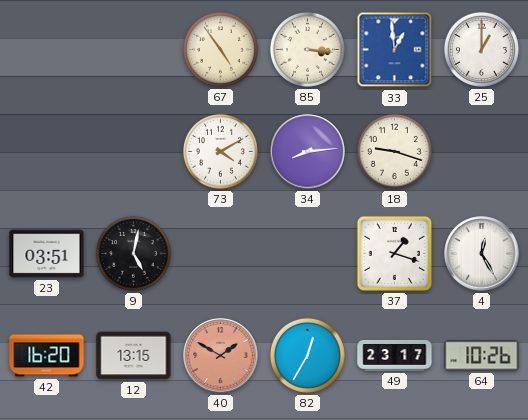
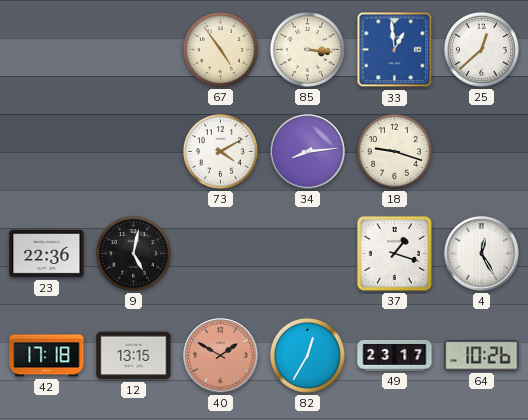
25: 1:00 -> 12:38
23: 03:51 -> 22:36
42: 16:20 -> 17:18
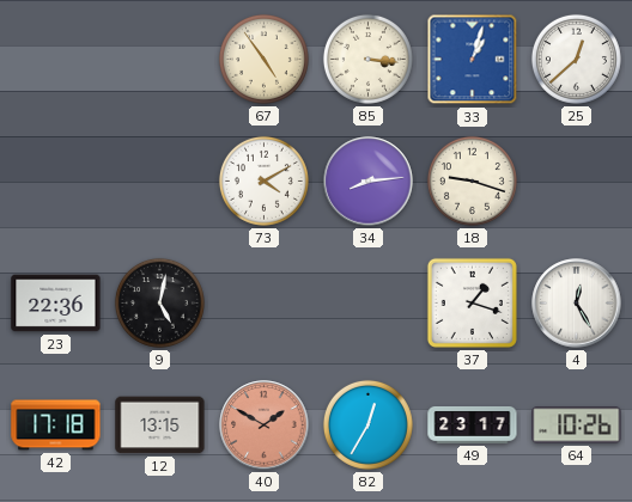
33: 12:59 -> 1:03
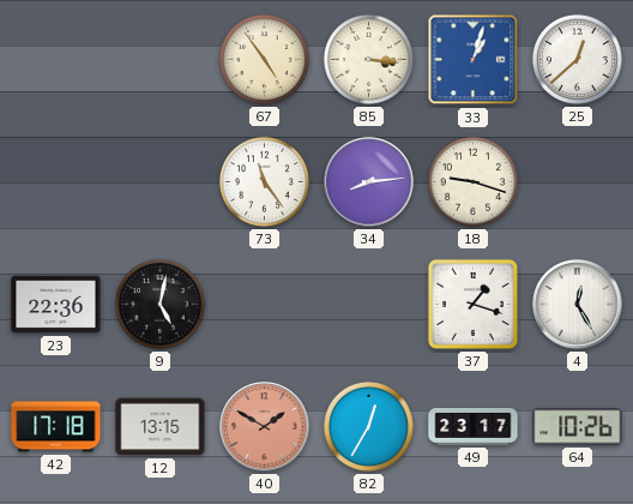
73: 4:10 -> 11:24
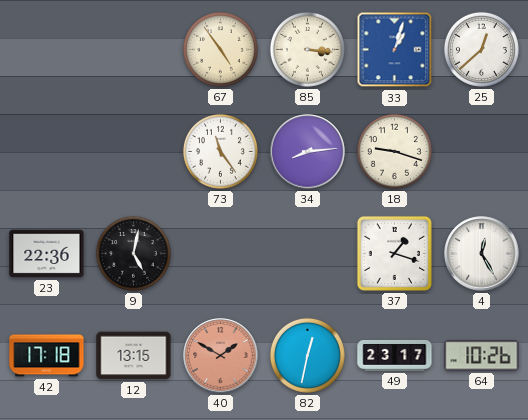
82: 12:35 -> 12:32
